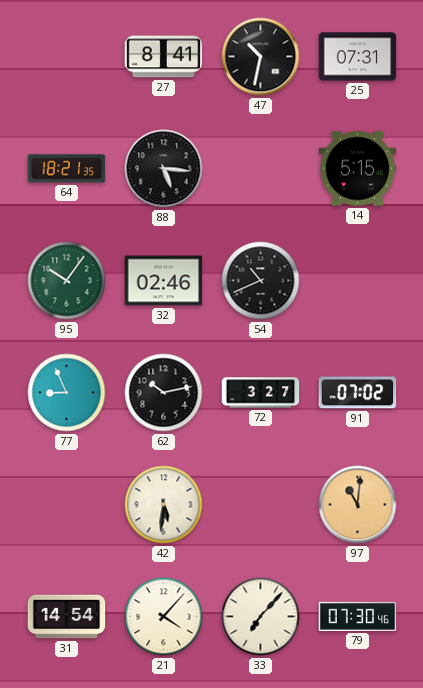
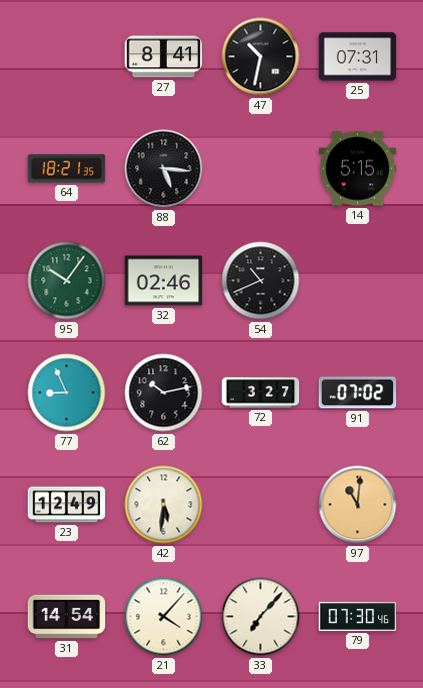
23: none -> 12:49
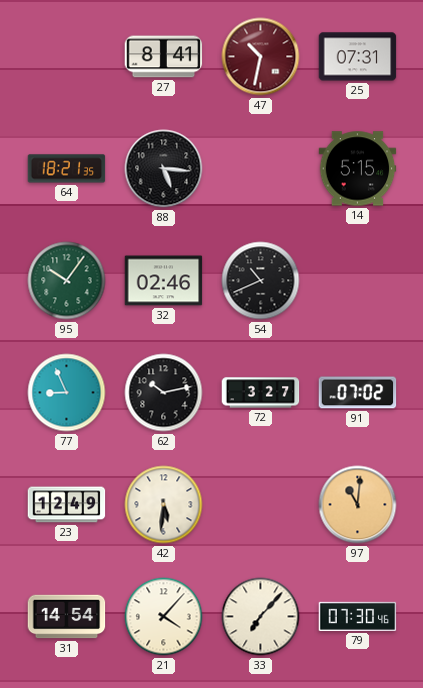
47 dial: black -> burgundy
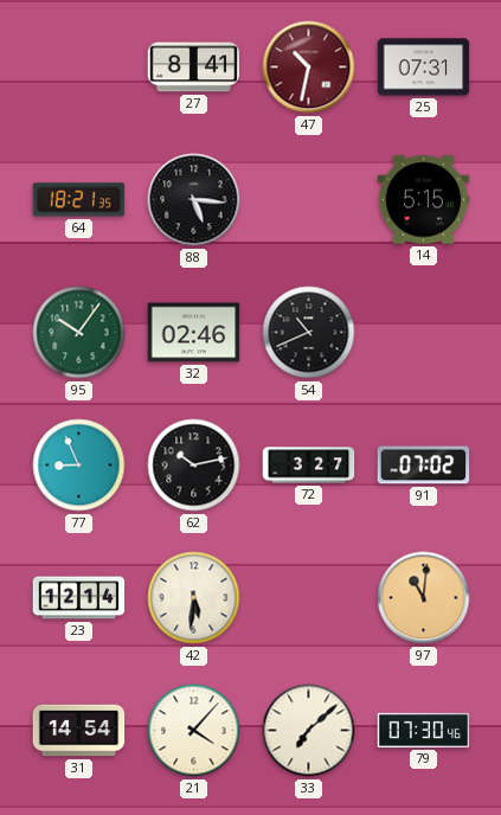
23: 12:49 -> 12:14
33: 7:07 -> 7:08
